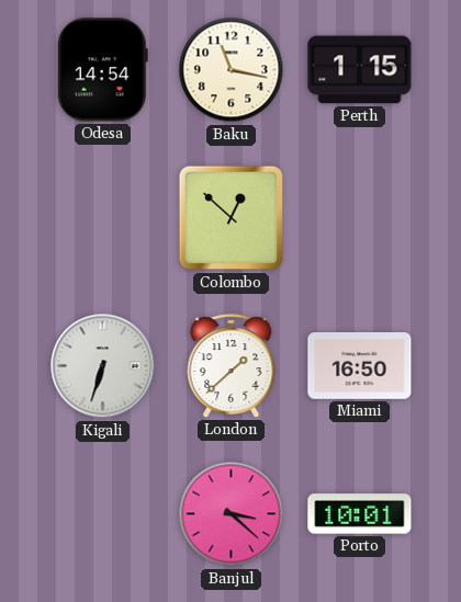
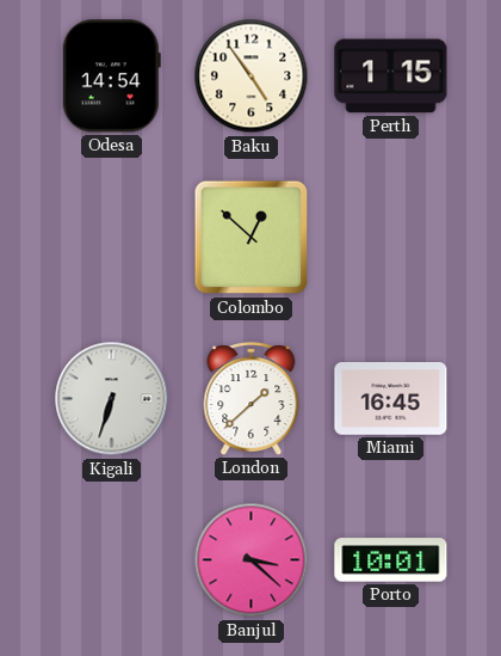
Baku: 11:17 -> 4:54
Miami: 16:50 -> 16:45
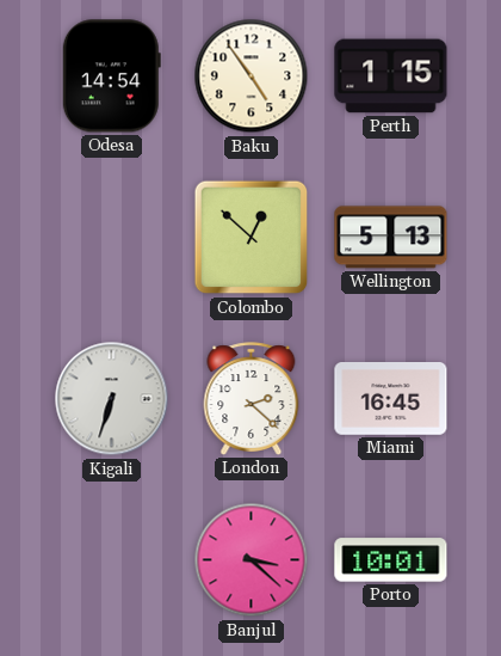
Wellington: none -> 5:13
London: 1:38 -> 2:22
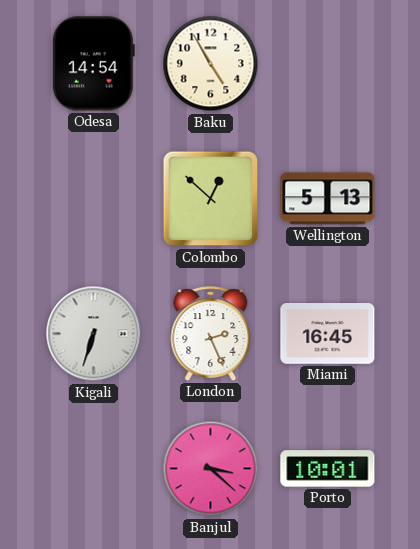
Baku: 4:54 -> 4:55
Perth: 1:15 -> none
London: 2:22 -> 2:26
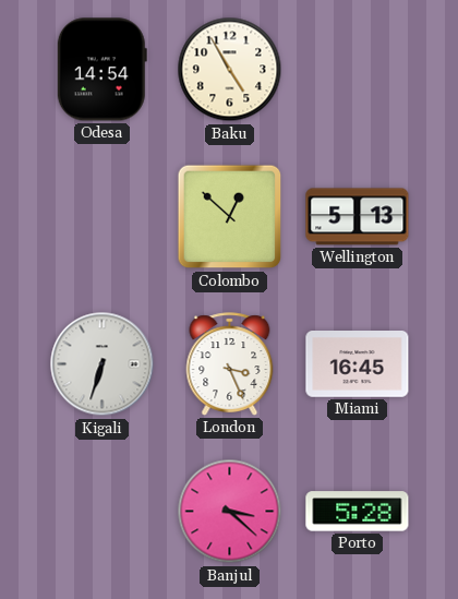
London: 2:26 -> 3:26
Porto: 10:01 -> 5:28
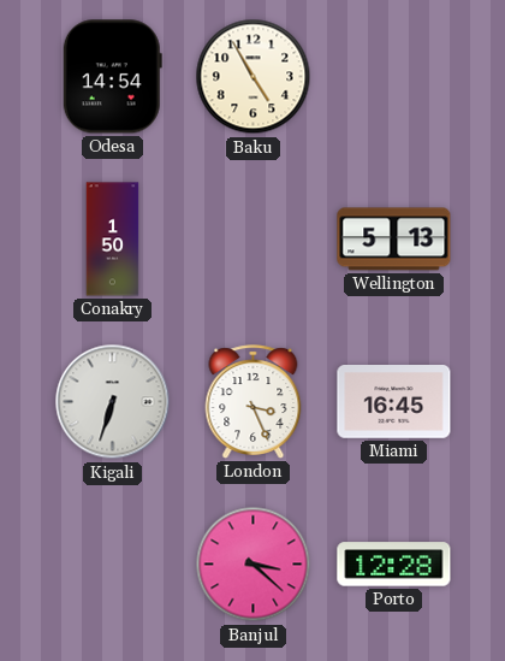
Conakry: none -> 1:50
Colombo: 12:52 -> none
Porto: 5:28 -> 12:28
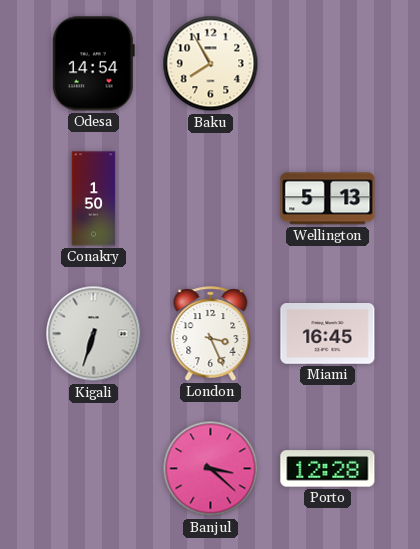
Baku: 4:55 -> 7:55
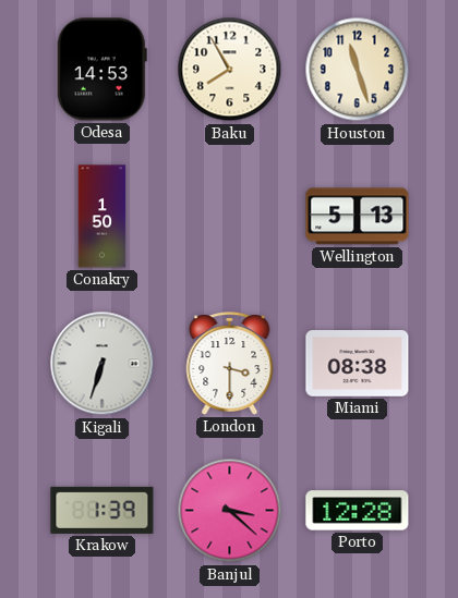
Odesa: 14:54 -> 14:53
Houston: none -> 11:27
London: 3:26 -> 3:30
Miami: 16:45 -> 08:38
Krakow: none -> 1:39
